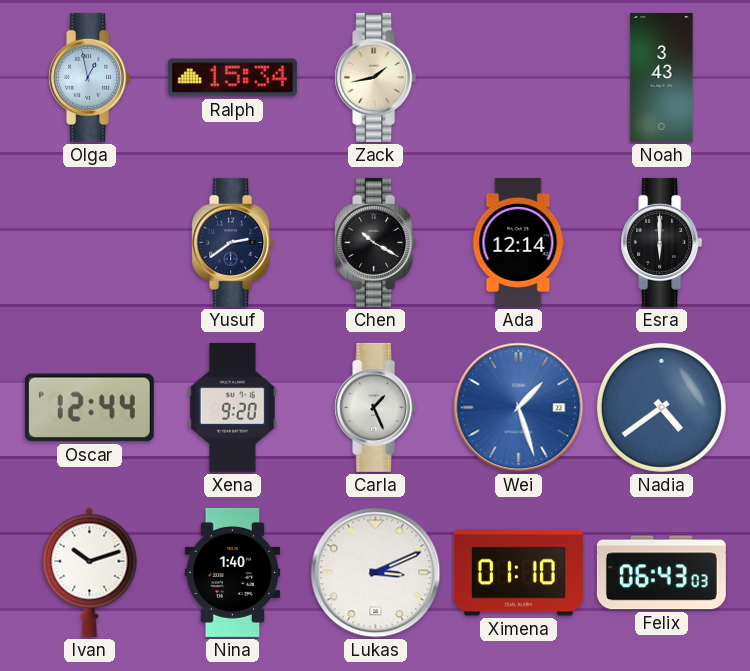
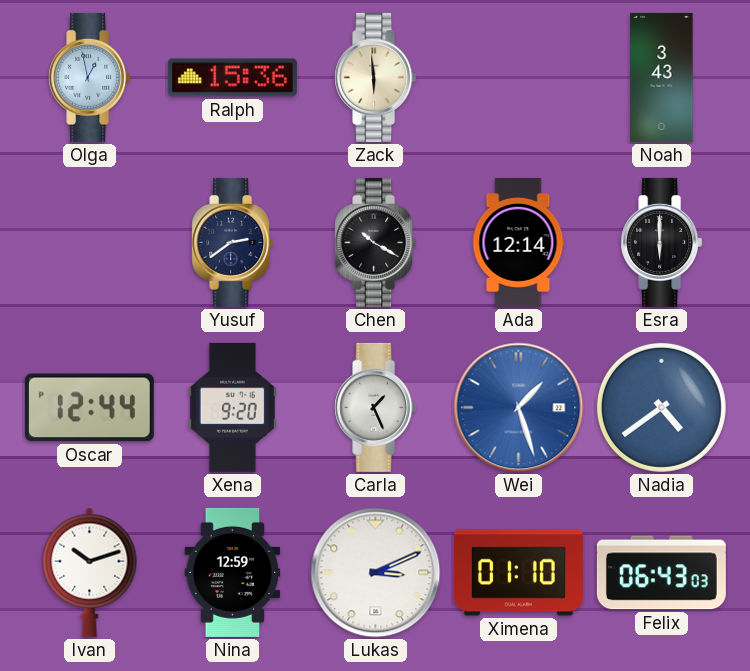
Ralph: 15:34 -> 15:36
Zack: 1:43 -> 5:59
Nina: 1:40 -> 12:59
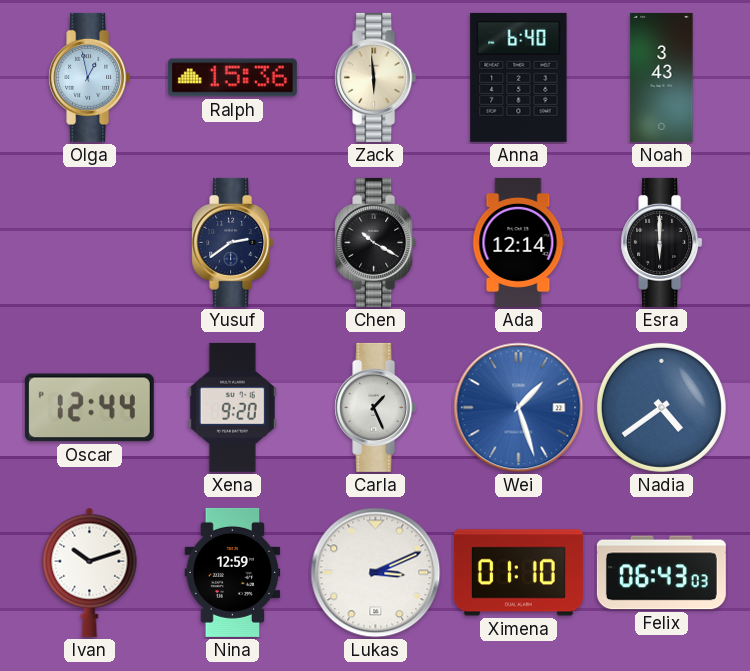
Anna: none -> 6:40
